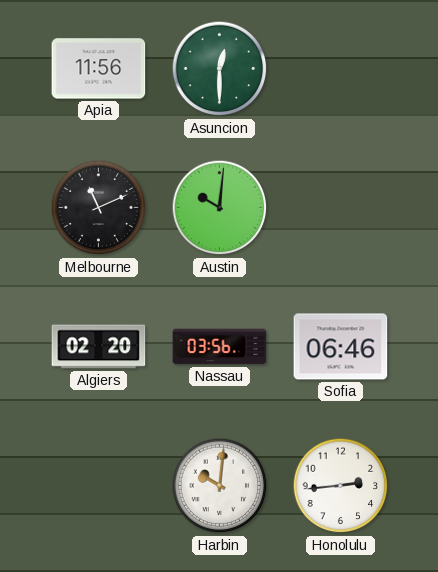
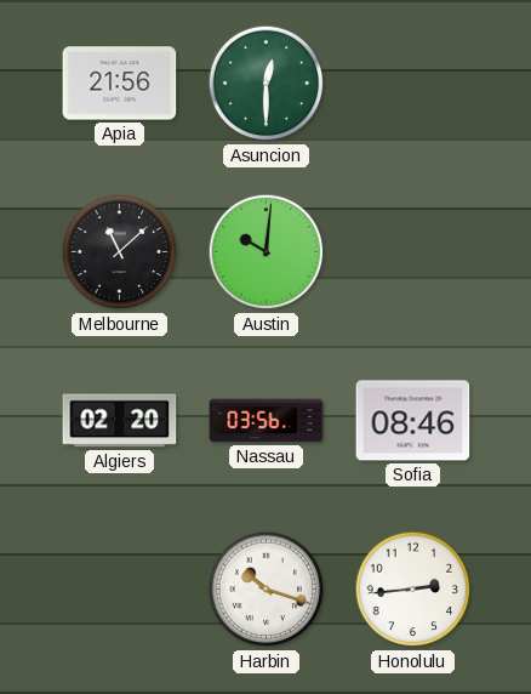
Apia: 11:56 -> 21:56
Melbourne: 11:11 -> 11:08
Sofia: 06:46 -> 08:46
Harbin: 10:01 -> 10:18
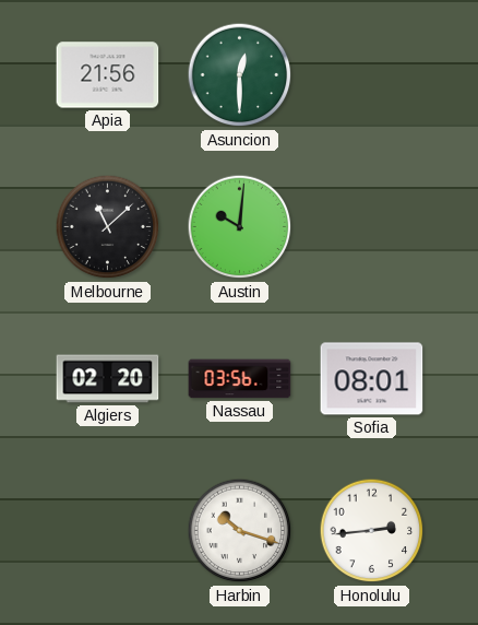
Sofia: 08:46 -> 08:01
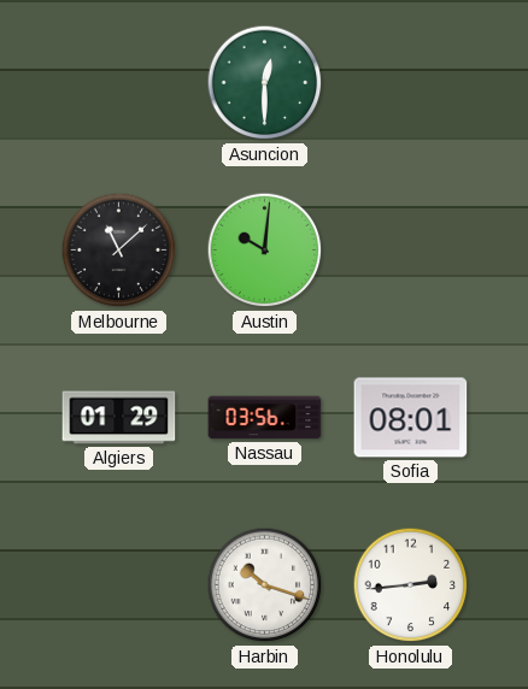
Apia: 21:56 -> none
Algiers: 02:20 -> 01:29
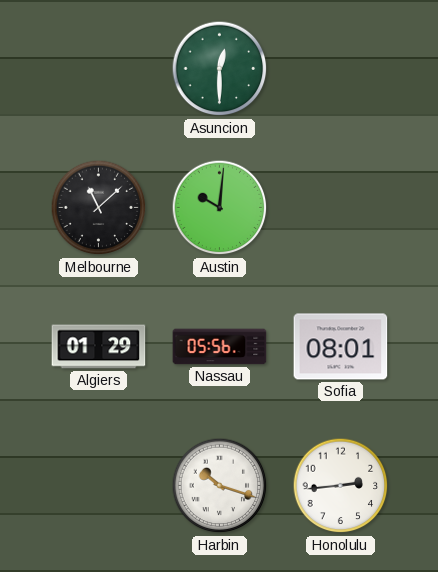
Nassau: 03:56 -> 05:56
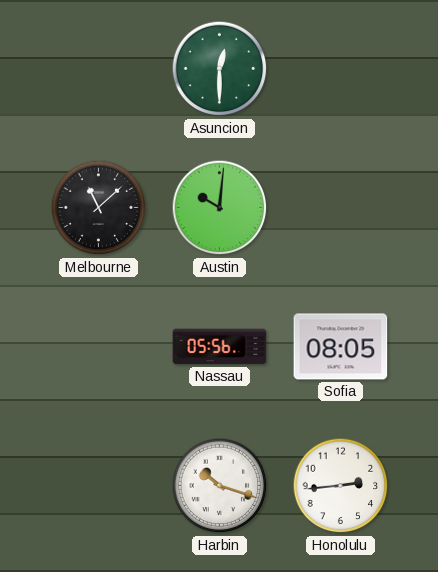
Algiers: 01:29 -> none
Sofia: 08:01 -> 08:05
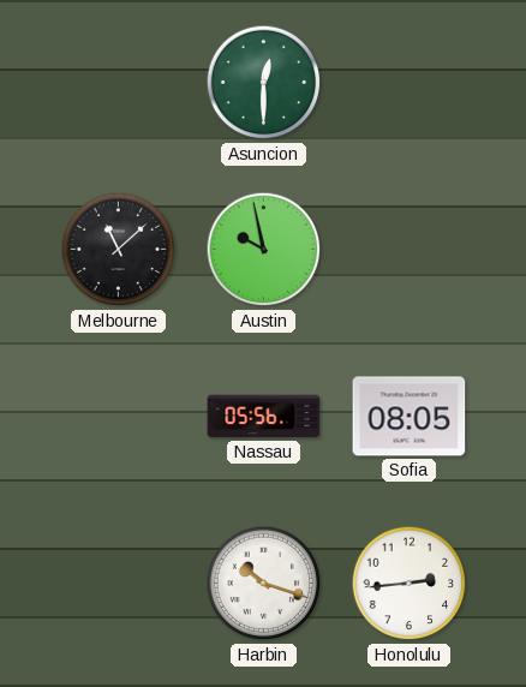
Austin: 10:01 -> 9:58
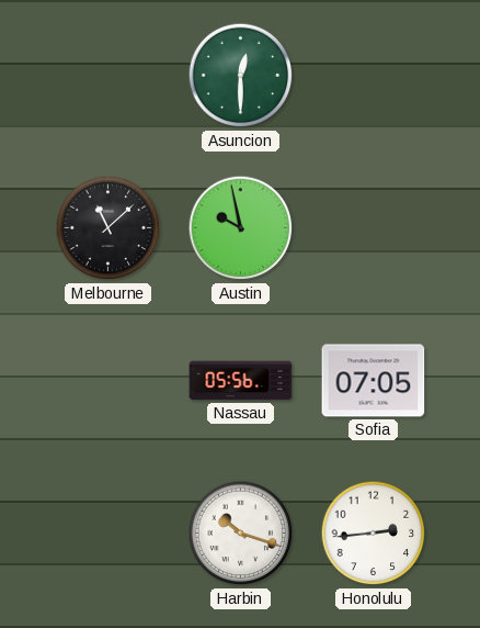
Sofia: 08:05 -> 07:05
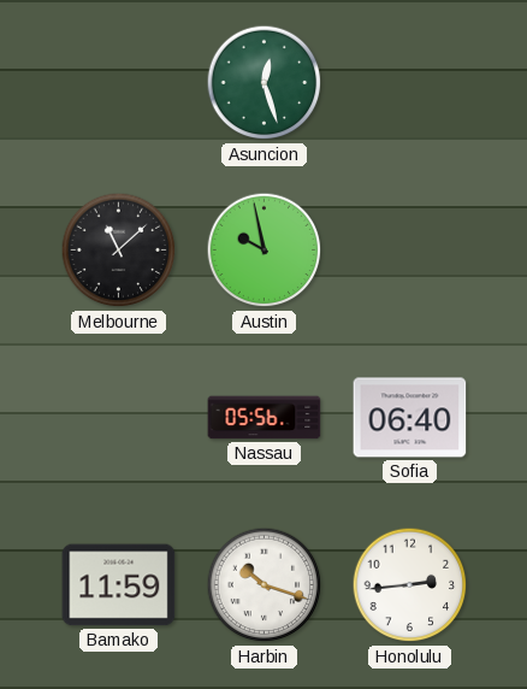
Asuncion: 12:30 -> 12:27
Sofia: 07:05 -> 06:40
Bamako: none -> 11:59
